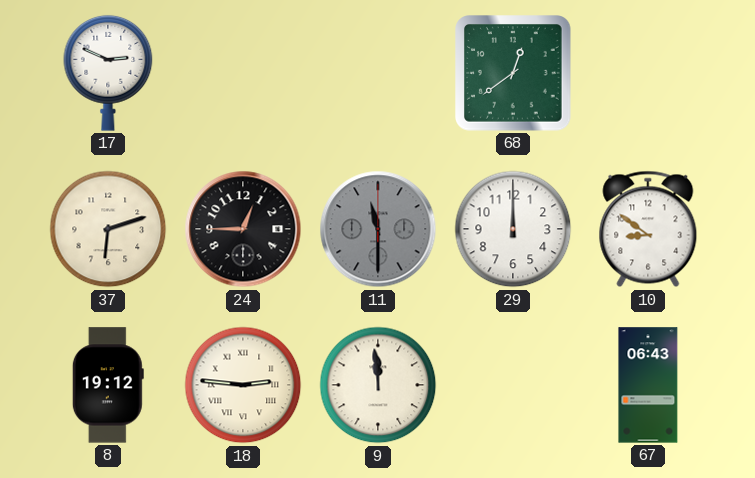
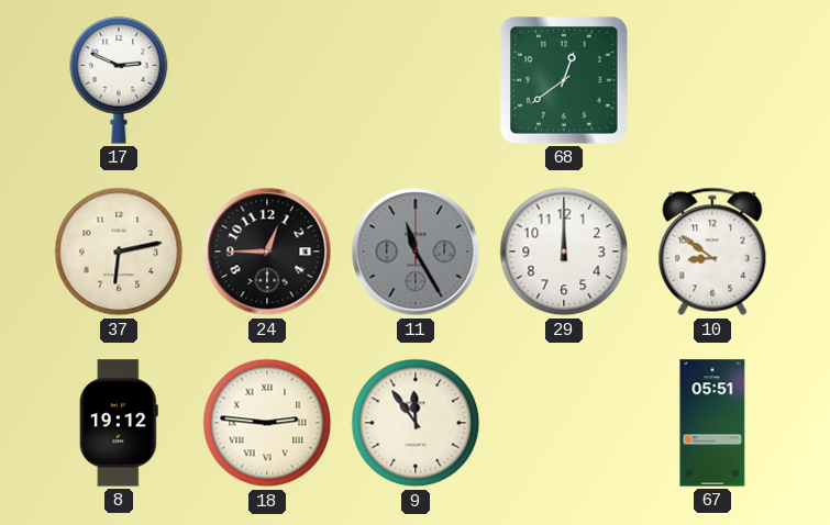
37: 6:12 -> 6:13
11: 11:30 -> 11:25
9: 11:59 -> 11:54
67: 06:43 -> 05:51
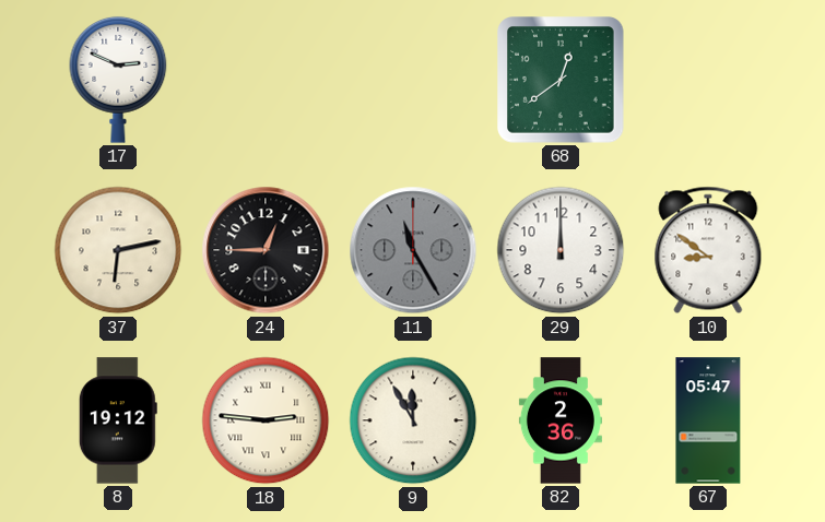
9: 11:54 -> 11:55
82: none -> 2:36
67: 05:51 -> 05:47
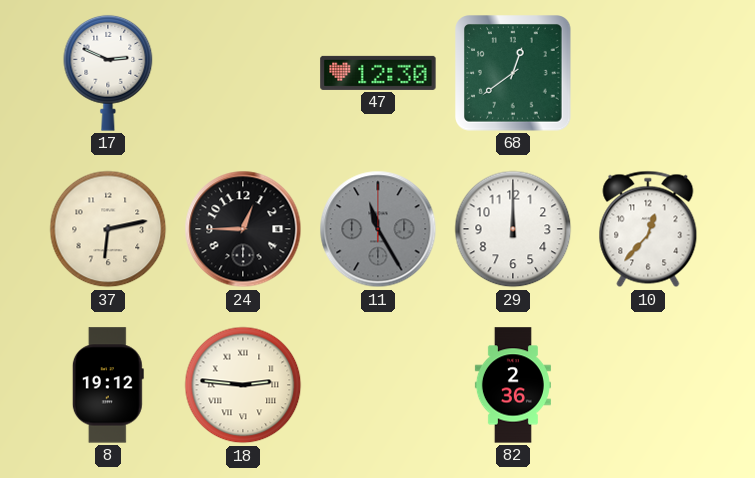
47: none -> 12:30
10: 8:51 -> 12:37
9: 11:55 -> none
67: 05:47 -> none
